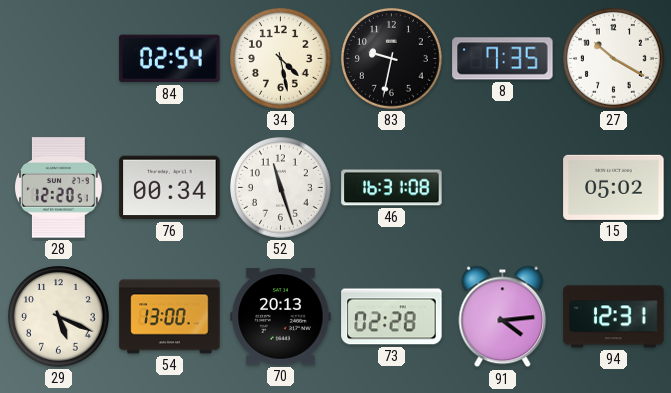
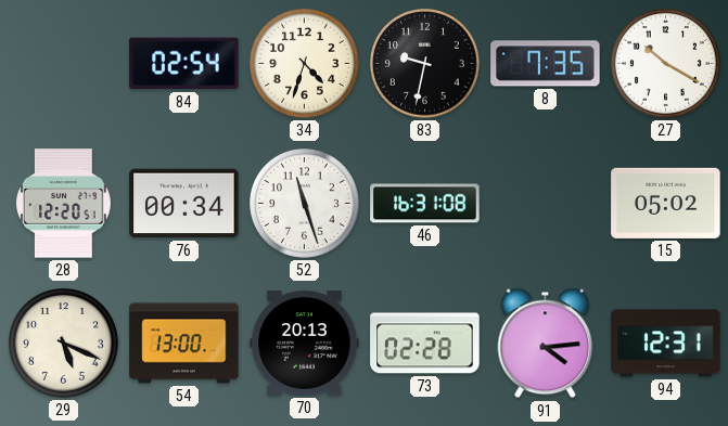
34: 4:28 -> 4:33
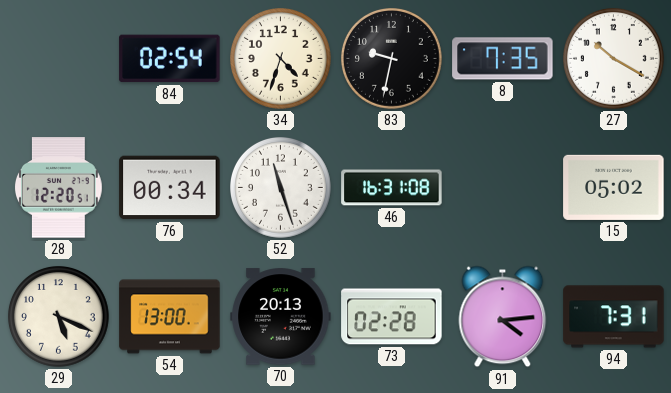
94: 12:31 -> 7:31
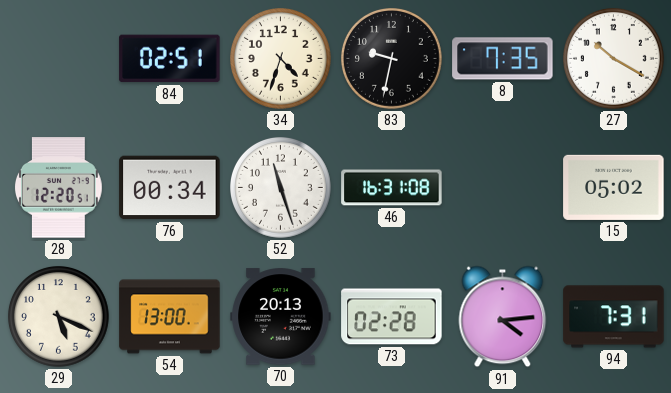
84: 02:54 -> 02:51
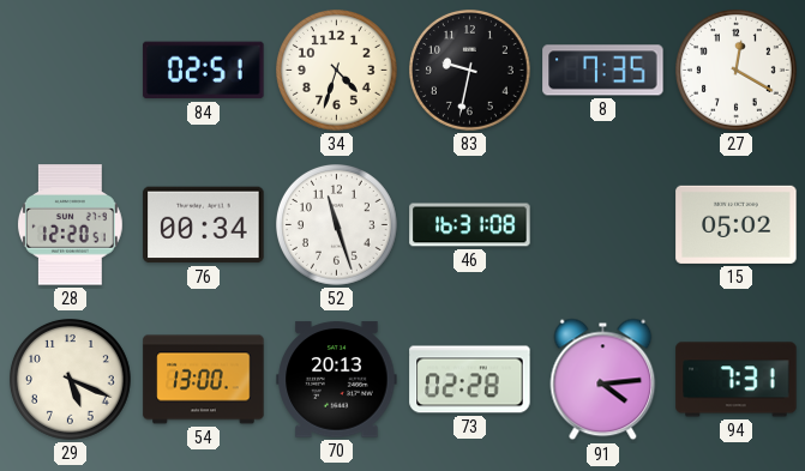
27: 10:20 -> 12:20
